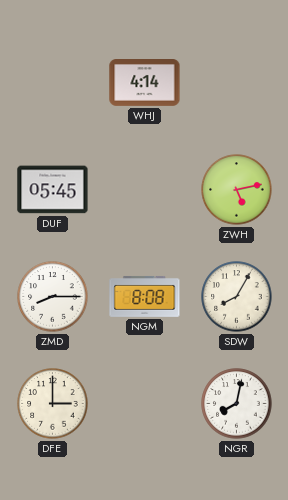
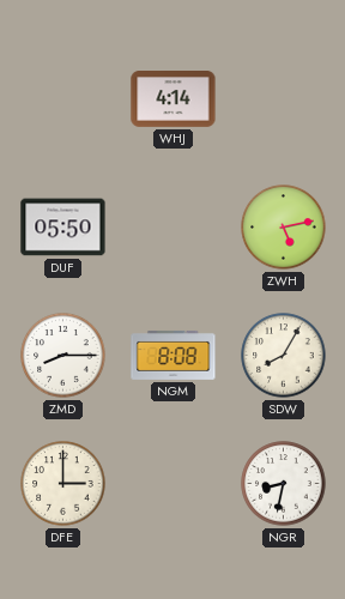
DUF: 05:45 -> 05:50
NGR: 8:02 -> 8:32
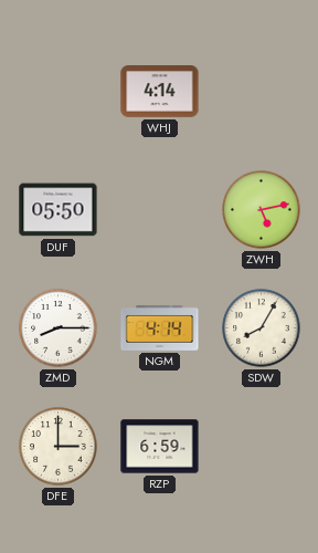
NGM: 8:08 -> 4:14
RZP: none -> 6:59
NGR: 8:32 -> none
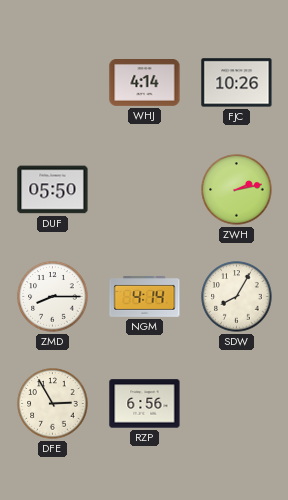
FJC: none -> 10:26
ZWH: 5:13 -> 2:13
DFE: 3:00 -> 2:55
RZP: 6:59 -> 6:56
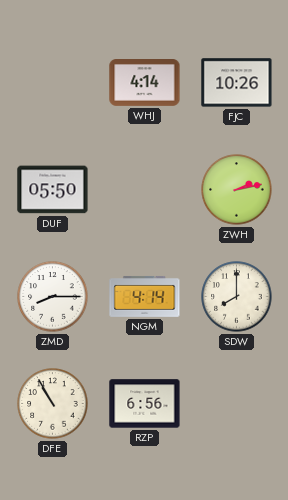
SDW: 8:05 -> 8:00
DFE: 2:55 -> 10:55
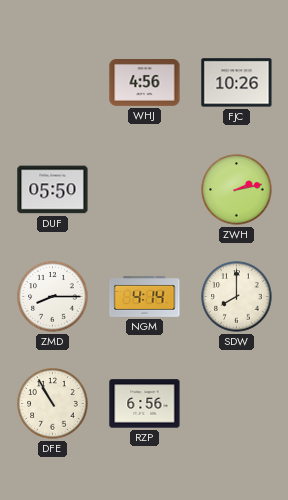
WHJ: 4:14 -> 4:56
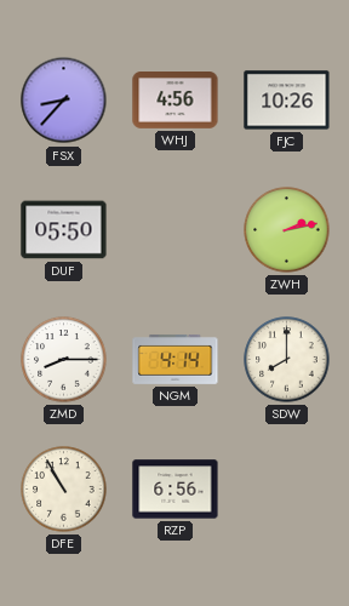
FSX: none -> 8:37
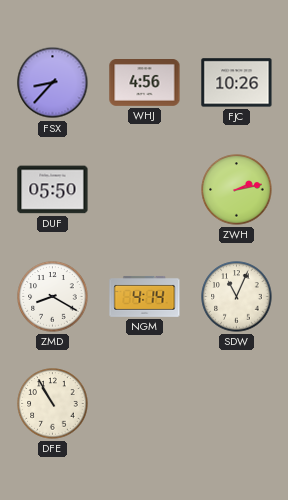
ZMD: 8:15 -> 8:20
SDW: 8:00 -> 11:04
RZP: 6:56 -> none
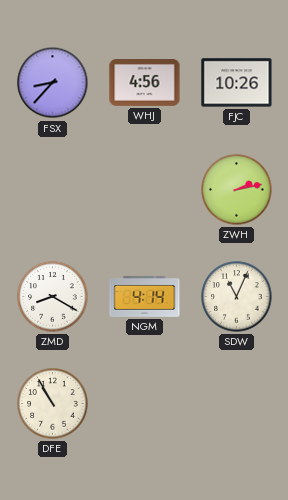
DUF: 05:50 -> none
